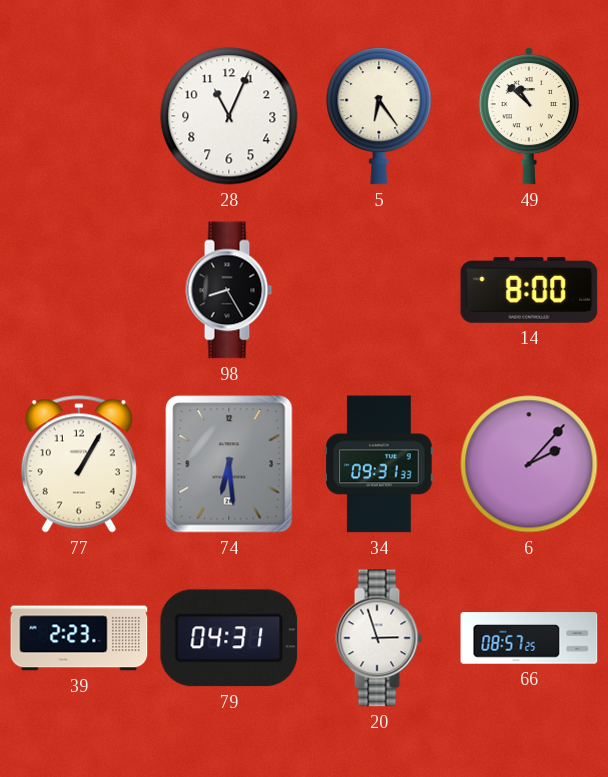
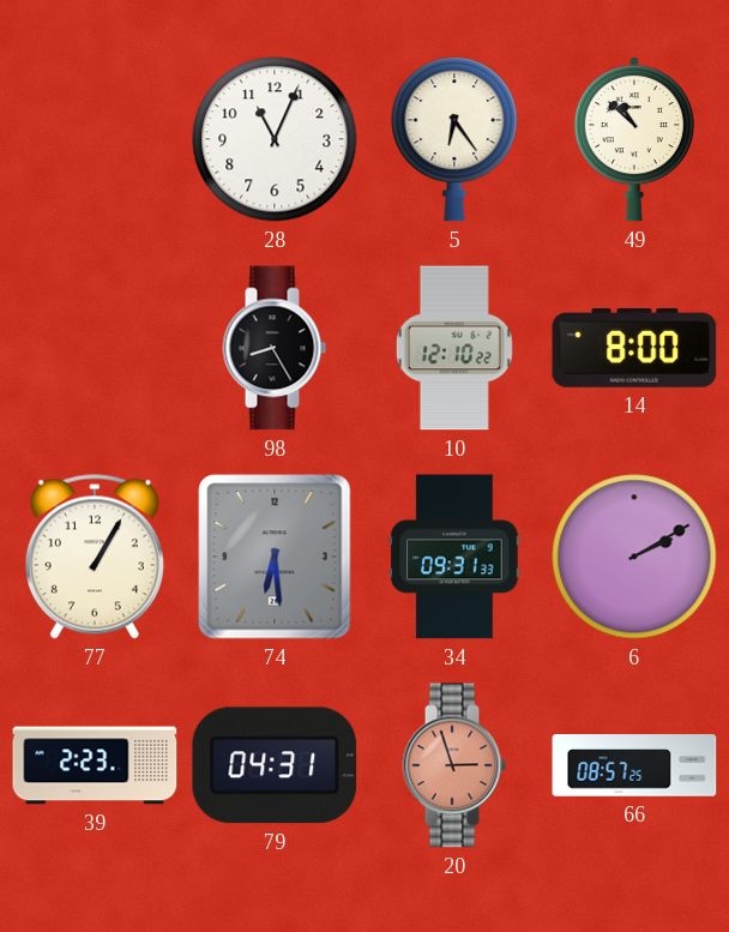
10: none -> 12:10
6: 2:07 -> 2:10
20 dial: white -> salmon
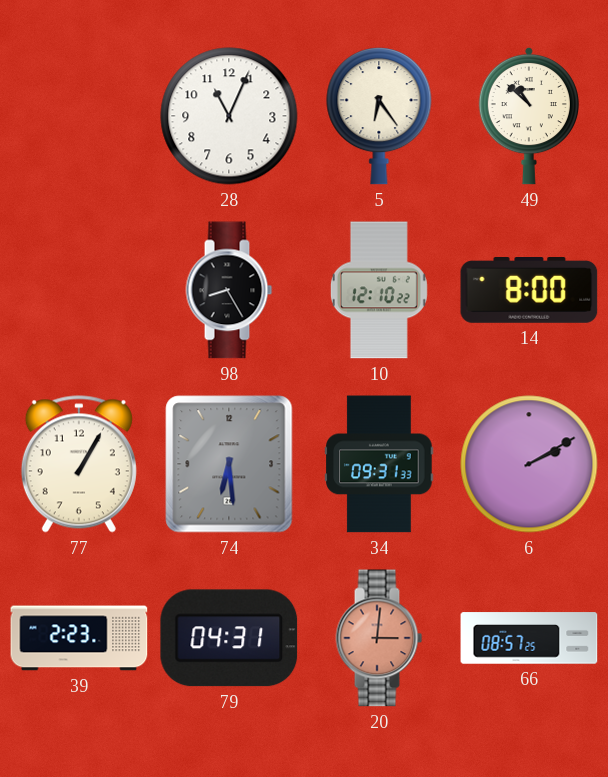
20: 2:57 -> 3:01
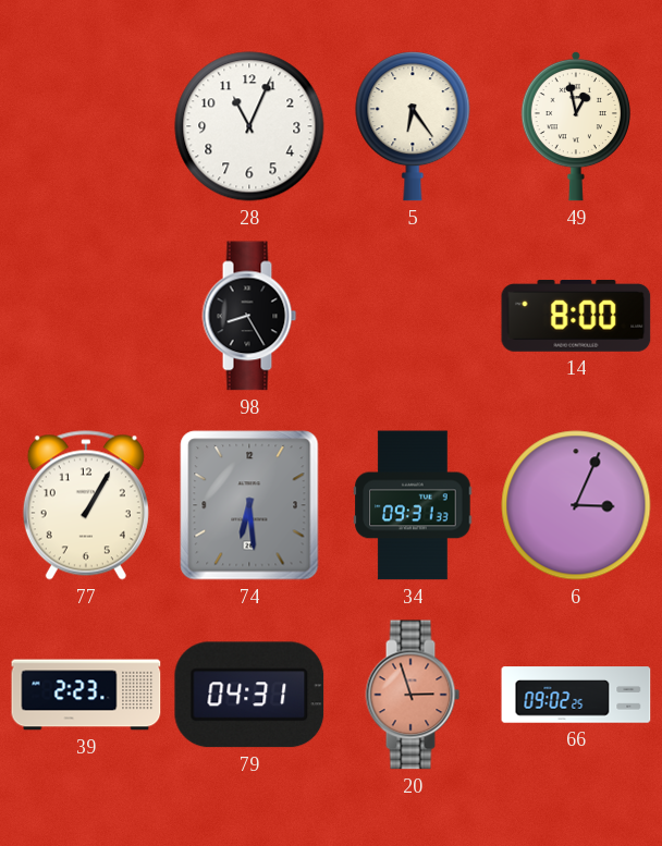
49: 10:52 -> 12:58
10: 12:10 -> none
6: 2:10 -> 3:04
20: 3:01 -> 2:57
66: 08:57 -> 09:02
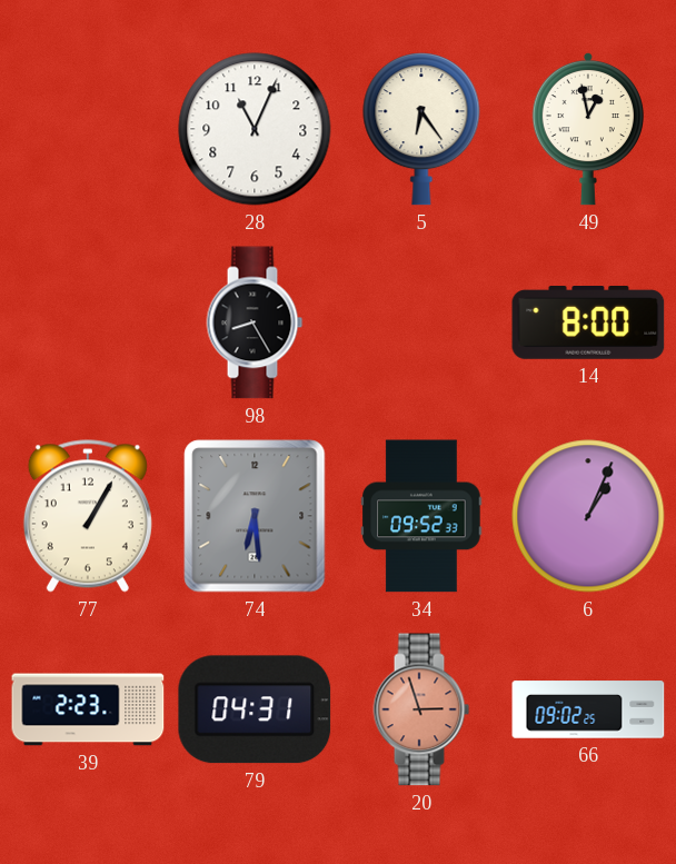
34: 09:31 -> 09:52
6: 3:04 -> 1:04
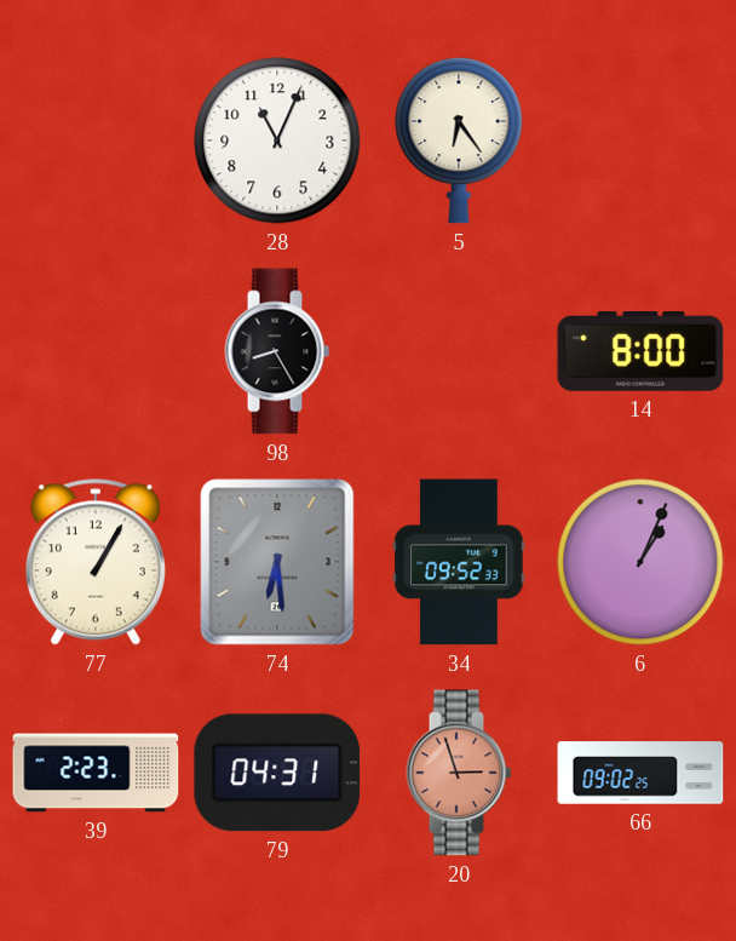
49: 12:58 -> none
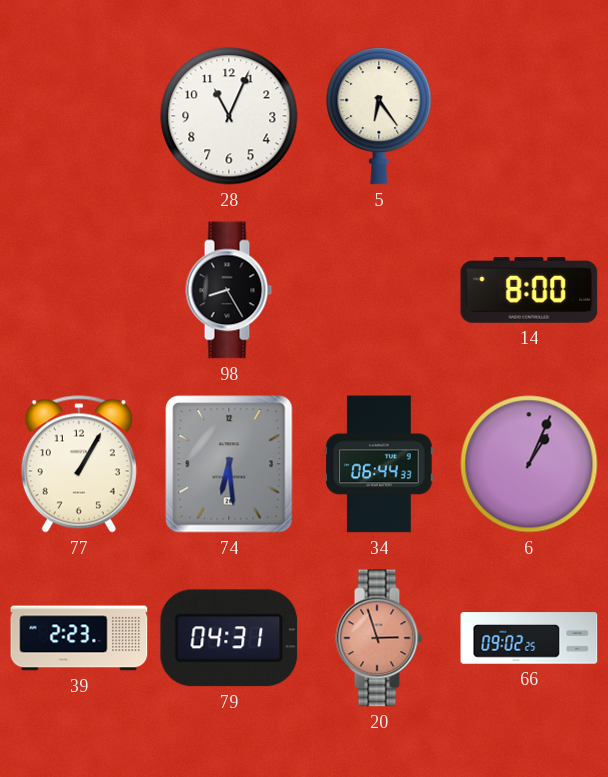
34: 09:52 -> 06:44
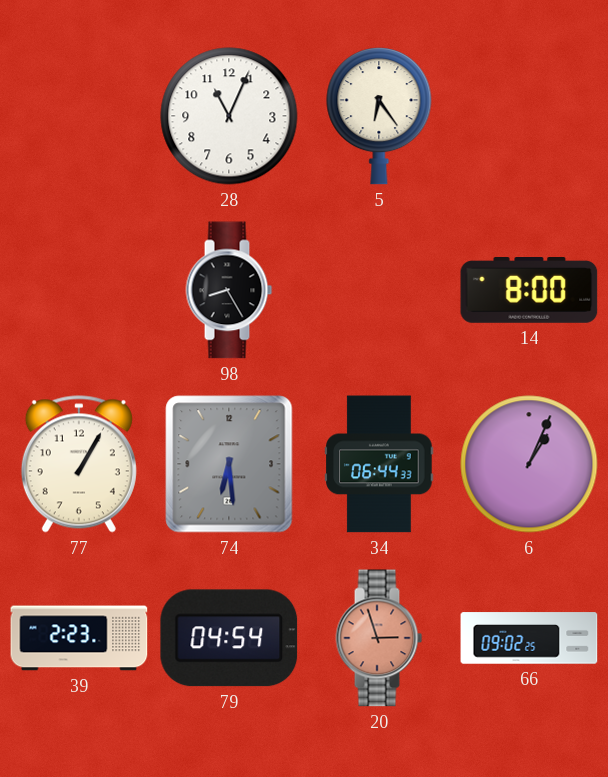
79: 04:31 -> 04:54
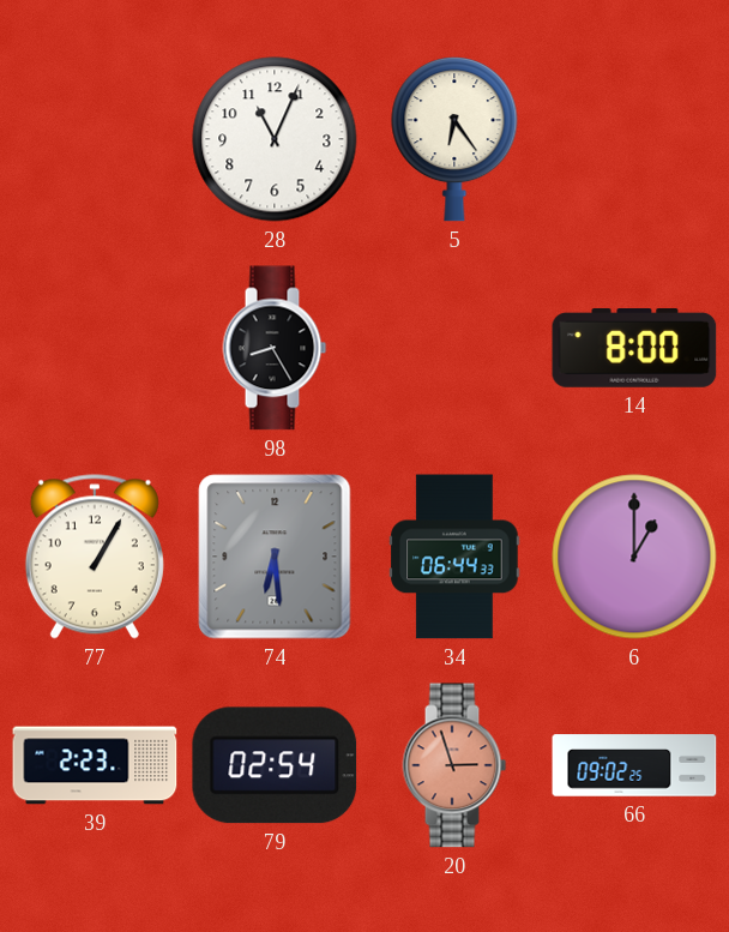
6: 1:04 -> 1:00
79: 04:54 -> 02:54
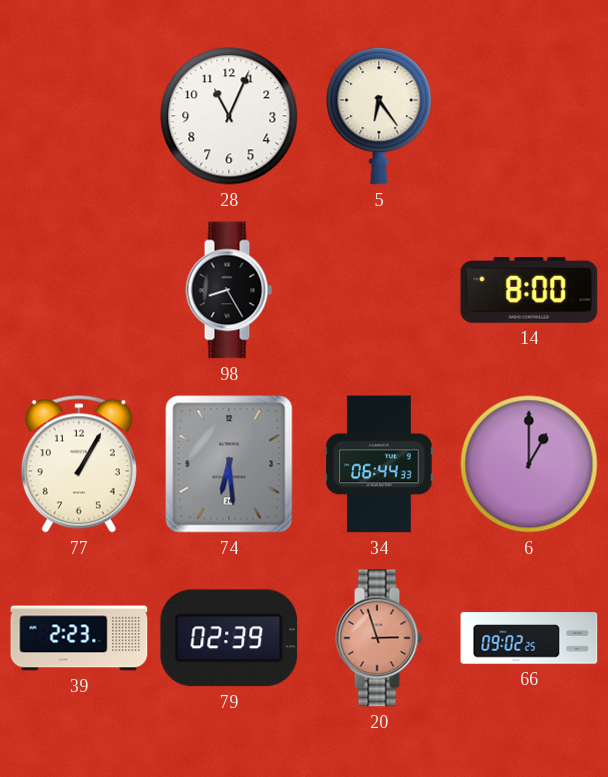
79: 02:54 -> 02:39
